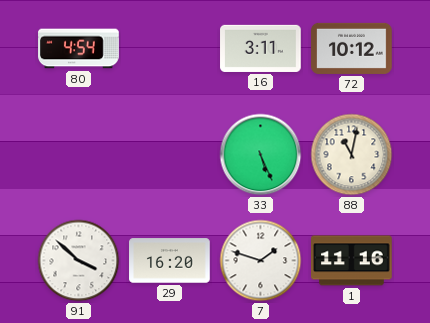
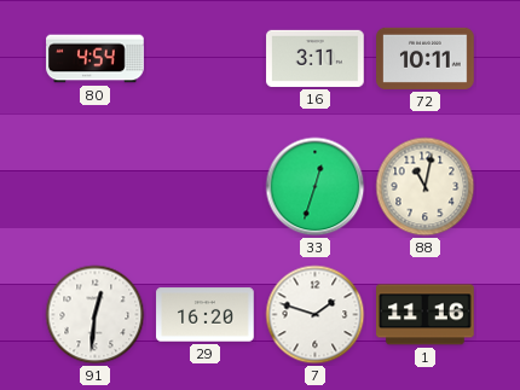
72: 10:12 -> 10:11
33: 5:26 -> 12:33
91: 3:52 -> 12:31
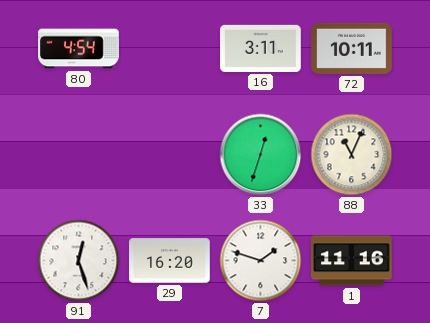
88: 11:02 -> 11:04
91: 12:31 -> 12:27
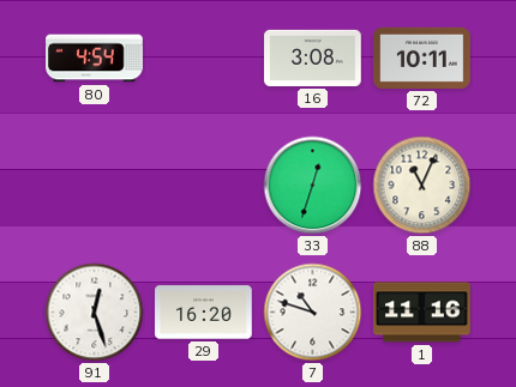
16: 3:11 -> 3:08
7: 1:48 -> 10:48
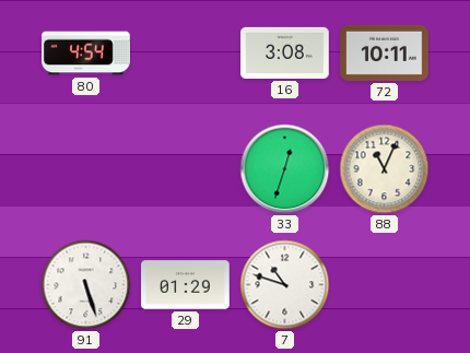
91: 12:27 -> 5:27
29: 16:20 -> 01:29
1: 11:16 -> none
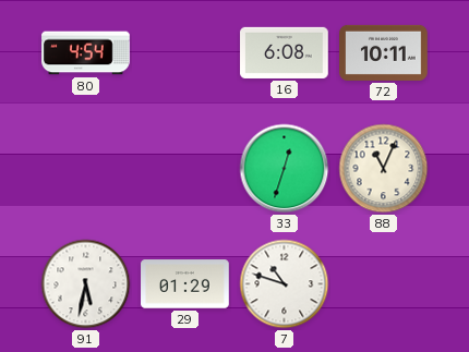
16: 3:08 -> 6:08
91: 5:27 -> 5:32
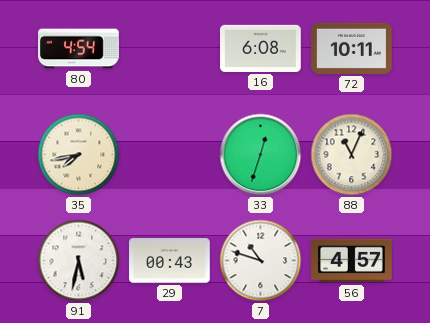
35: none -> 7:43
29: 01:29 -> 00:43
56: none -> 4:57
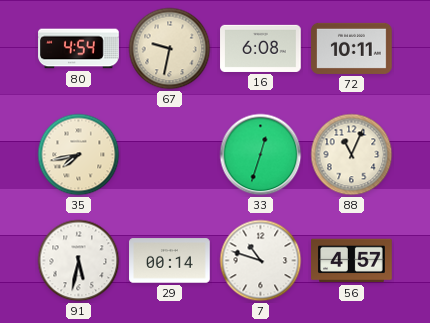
67: none -> 9:32
29: 00:43 -> 00:14
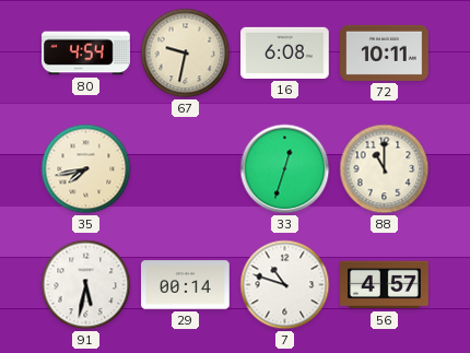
88: 11:04 -> 11:00
